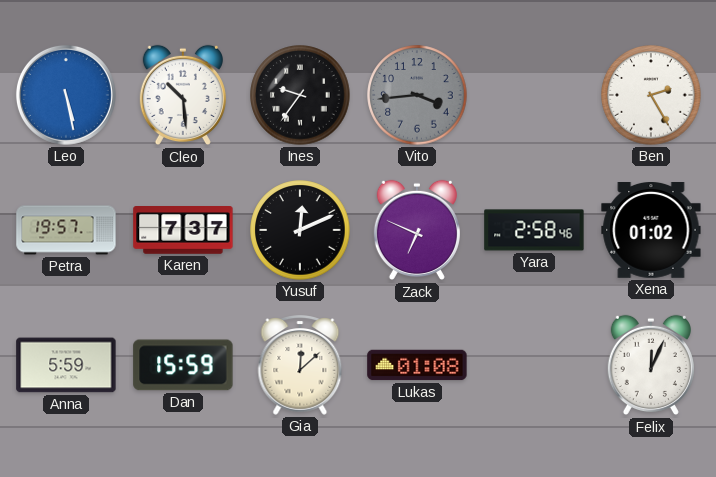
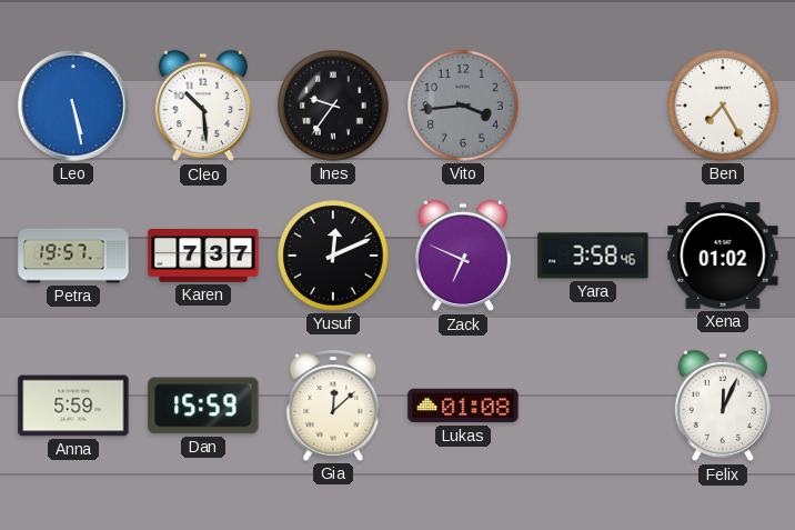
Ben: 2:25 -> 7:25
Yara: 2:58 -> 3:58
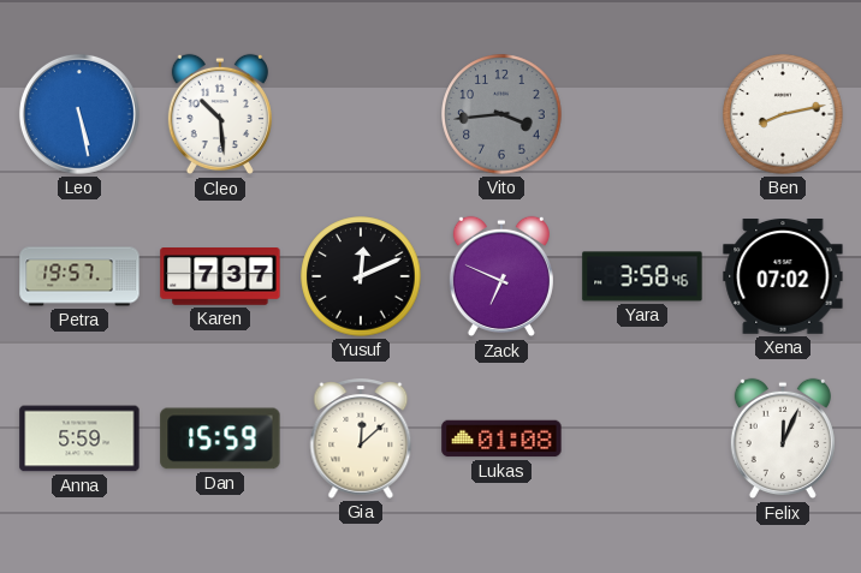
Ines: 9:36 -> none
Ben: 7:25 -> 8:13
Xena: 01:02 -> 07:02
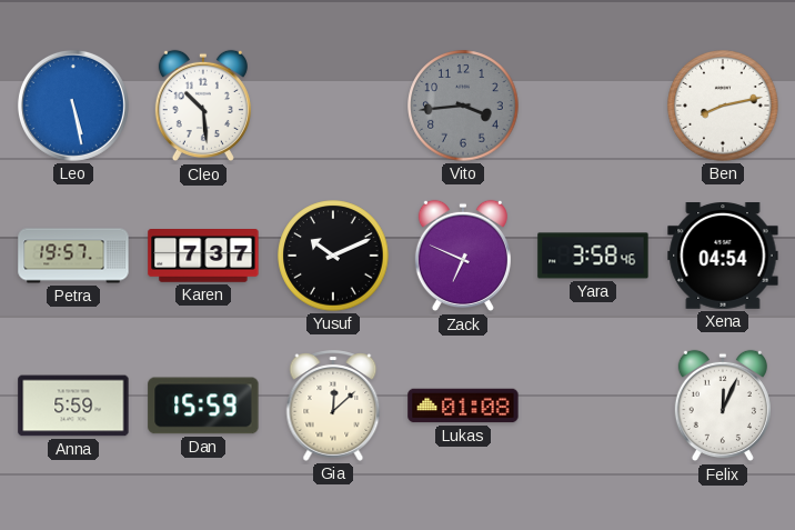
Yusuf: 12:11 -> 10:11
Xena: 07:02 -> 04:54
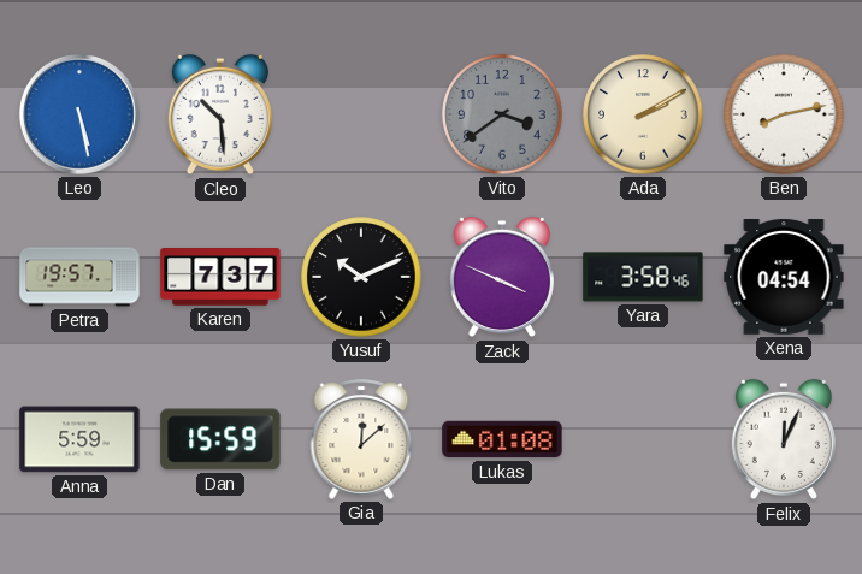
Vito: 3:44 -> 3:39
Ada: none -> 2:10
Zack: 6:49 -> 3:49
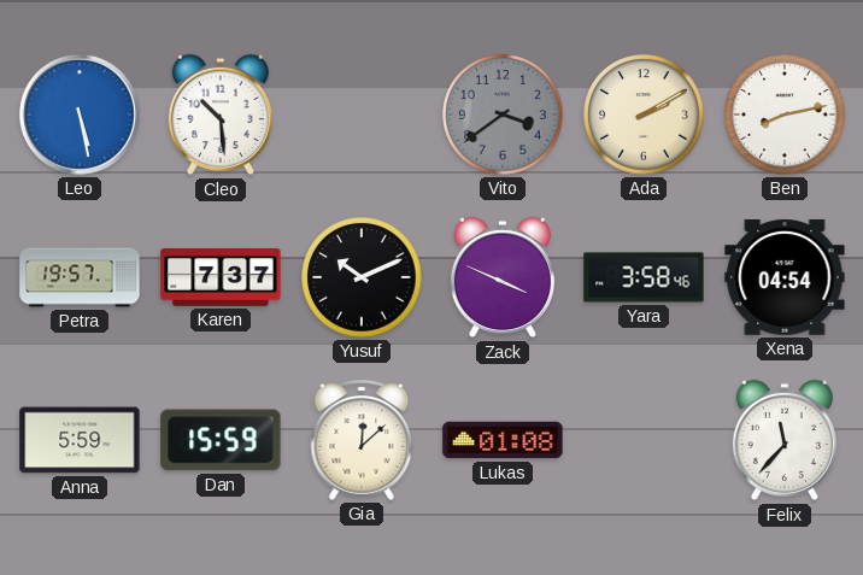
Felix: 12:04 -> 11:37
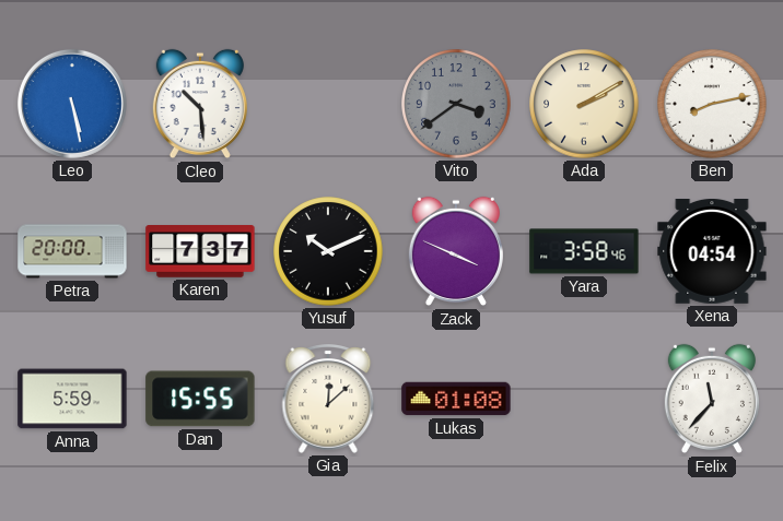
Petra: 19:57 -> 20:00
Dan: 15:59 -> 15:55
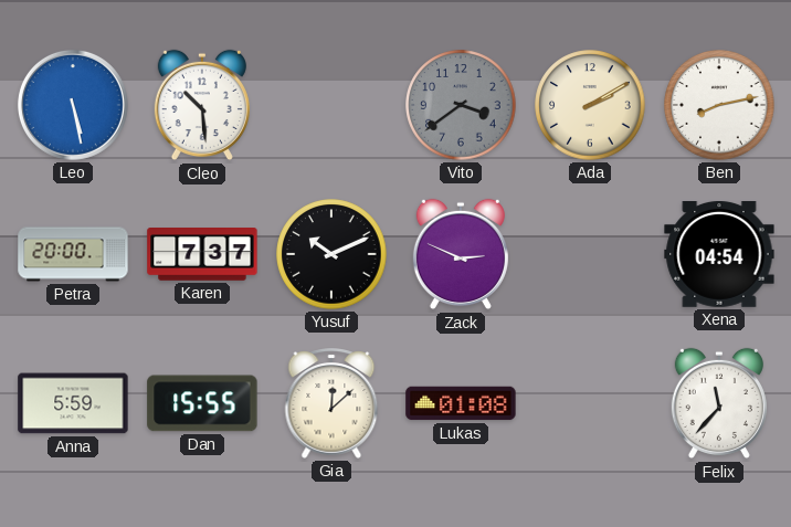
Zack: 3:49 -> 2:49
Yara: 3:58 -> none
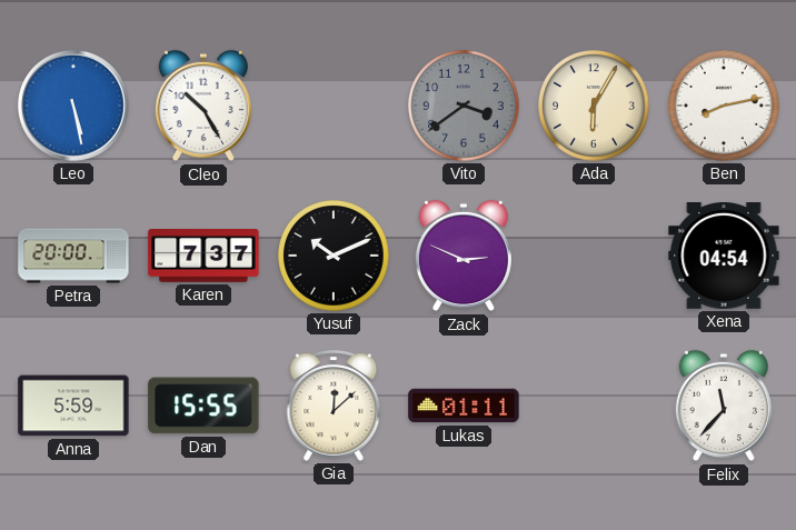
Cleo: 10:29 -> 10:25
Ada: 2:10 -> 6:05
Lukas: 01:08 -> 01:11
